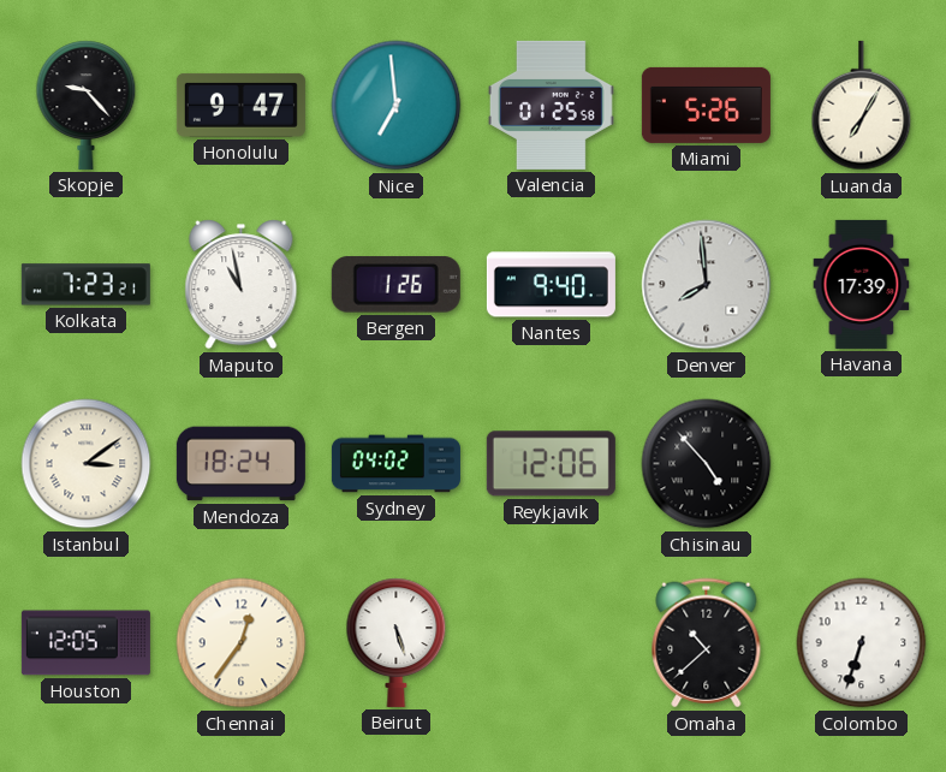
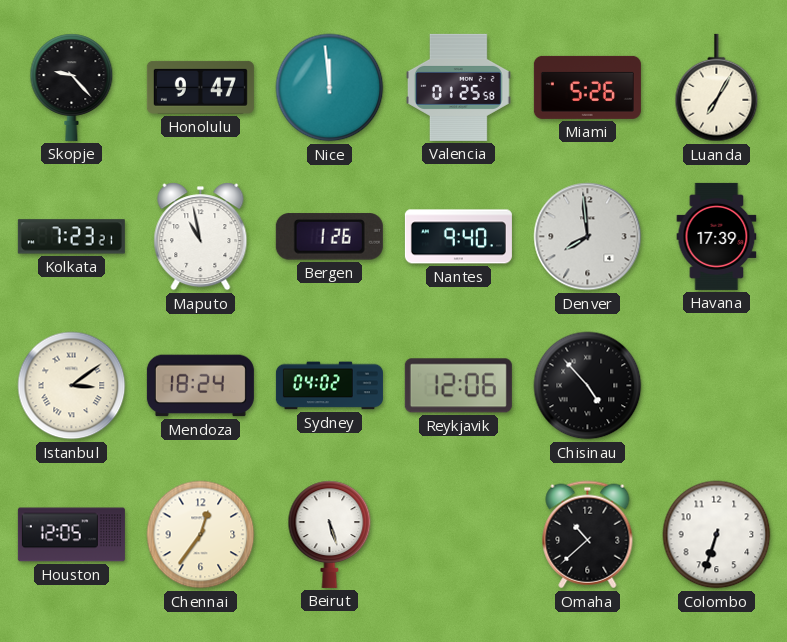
Nice: 6:59 -> 11:59
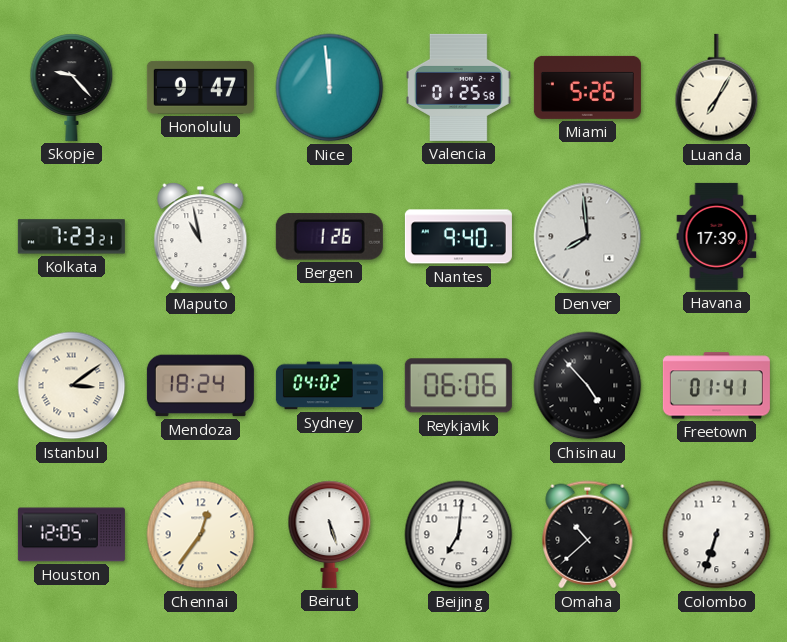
Reykjavik: 12:06 -> 06:06
Freetown: none -> 01:41
Beijing: none -> 7:01
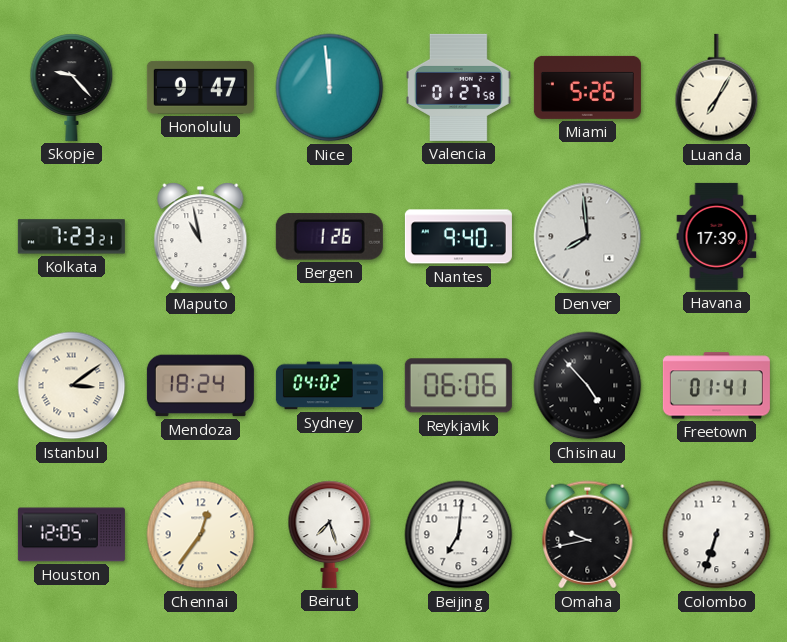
Valencia: 01:25 -> 01:27
Beirut: 5:27 -> 7:27
Omaha: 10:38 -> 9:43
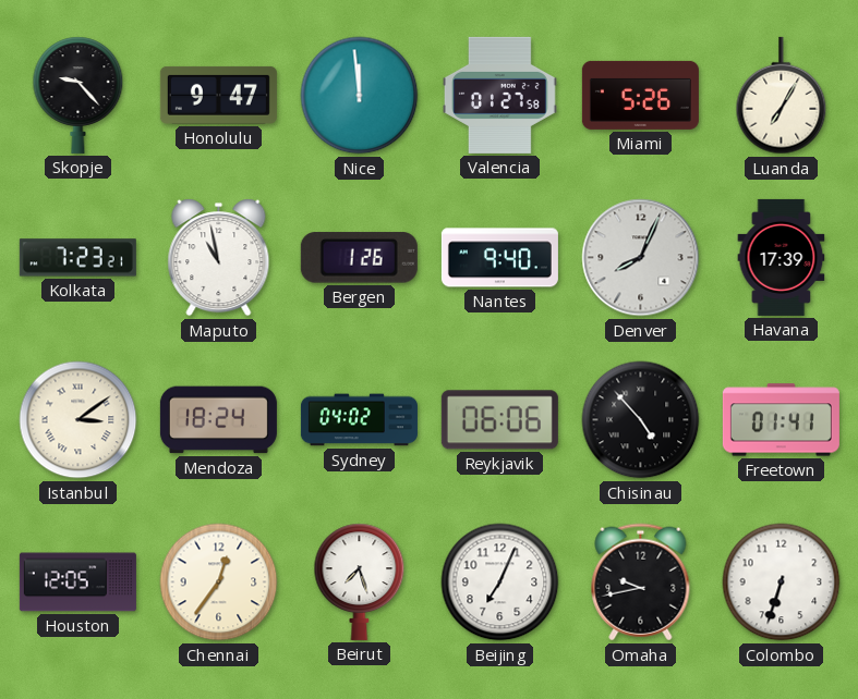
Denver: 7:59 -> 8:04
Beijing: 7:01 -> 7:04
